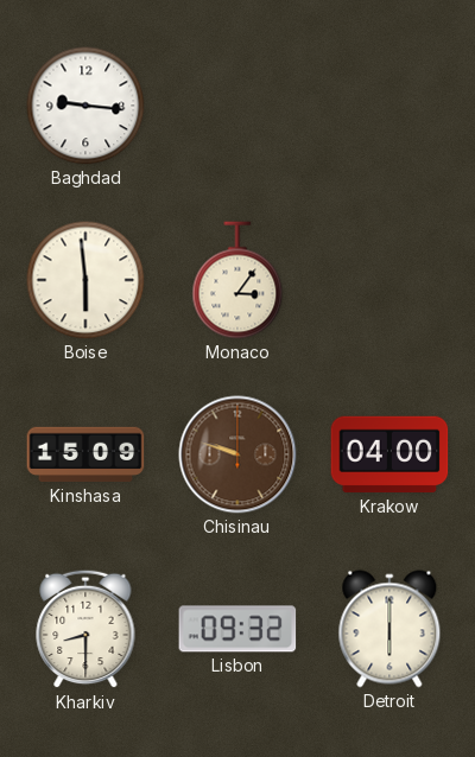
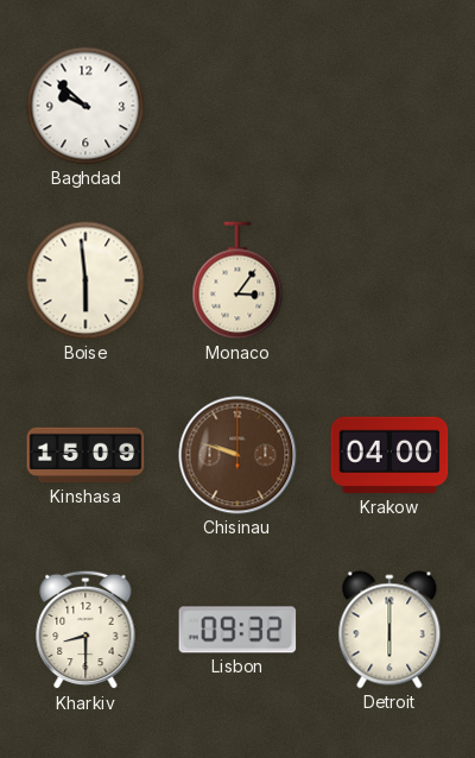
Baghdad: 9:16 -> 9:52
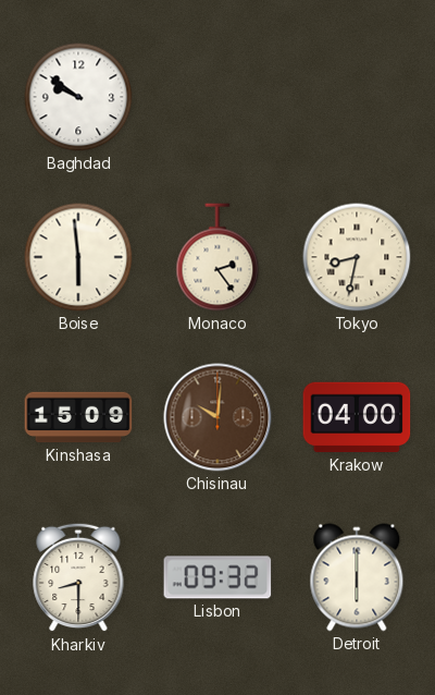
Baghdad: 9:52 -> 9:51
Monaco: 3:06 -> 2:24
Tokyo: none -> 8:32
Chisinau: 9:48 -> 10:01
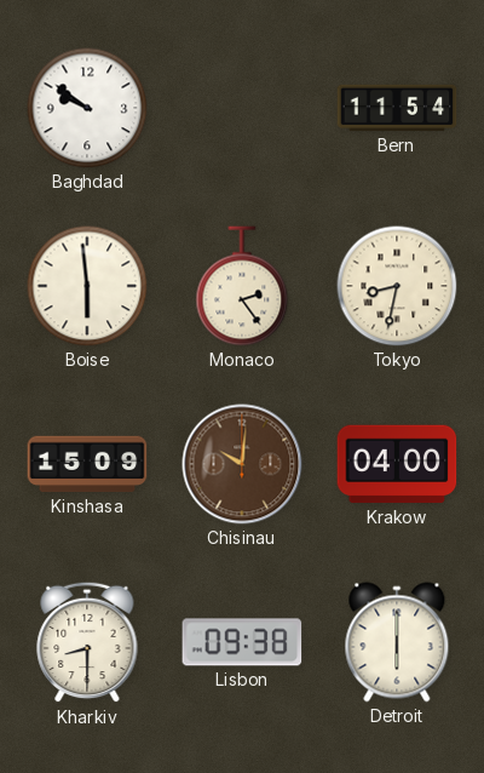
Bern: none -> 11:54
Lisbon: 09:32 -> 09:38
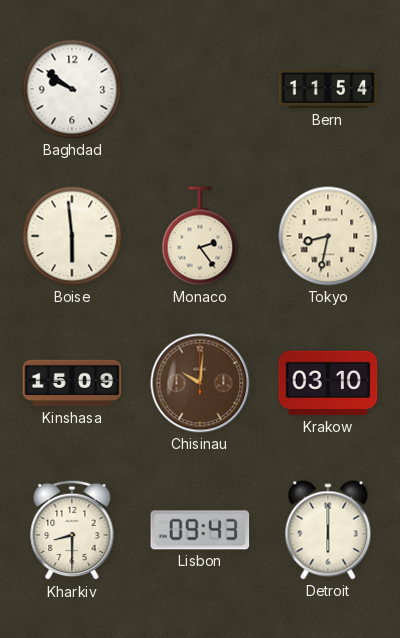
Krakow: 04:00 -> 03:10
Lisbon: 09:38 -> 09:43
